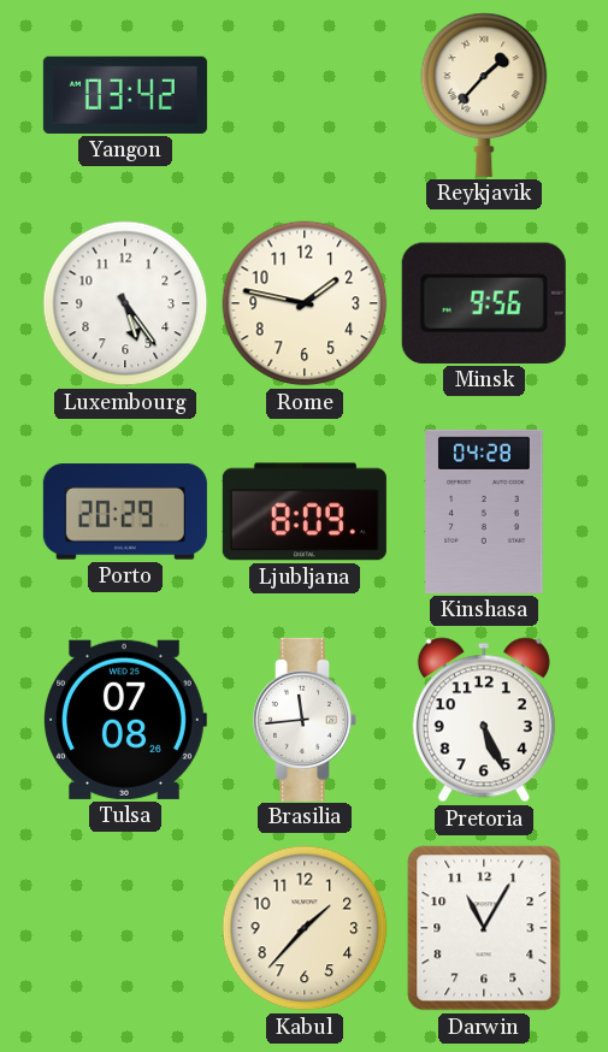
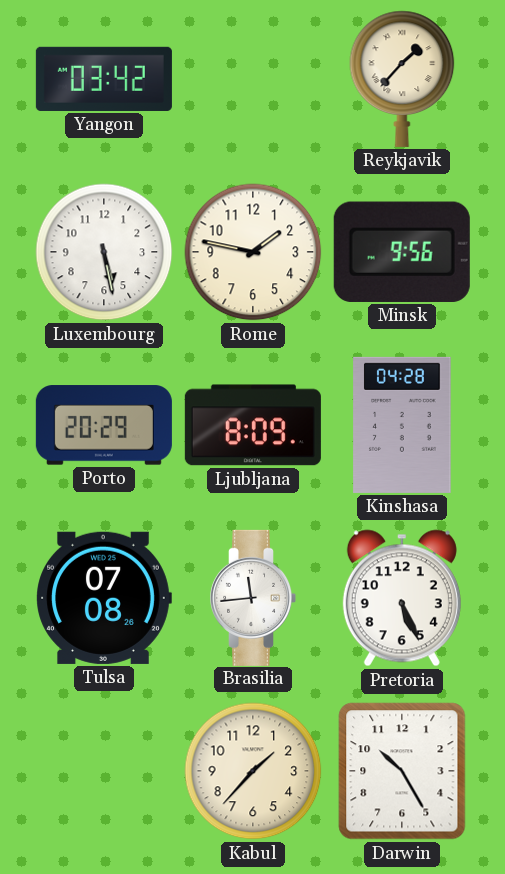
Luxembourg: 5:24 -> 5:28
Darwin: 11:05 -> 10:25
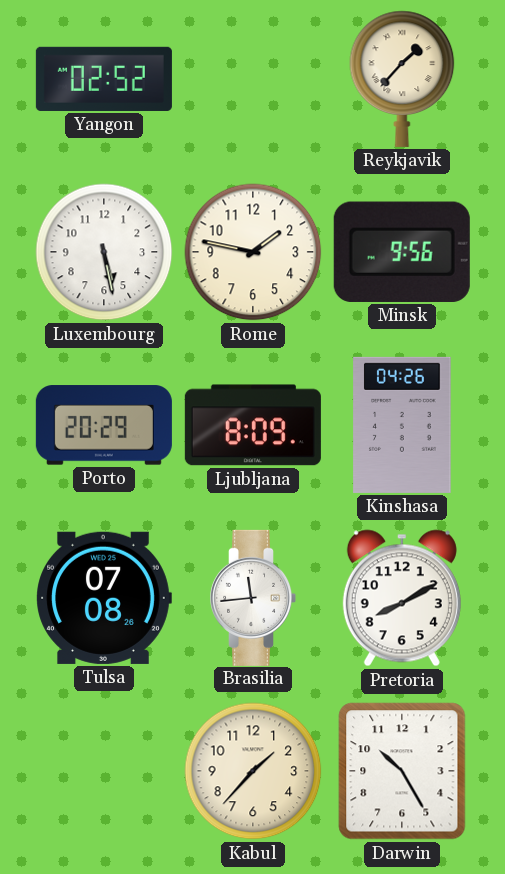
Yangon: 03:42 -> 02:52
Kinshasa: 04:28 -> 04:26
Pretoria: 5:26 -> 8:10
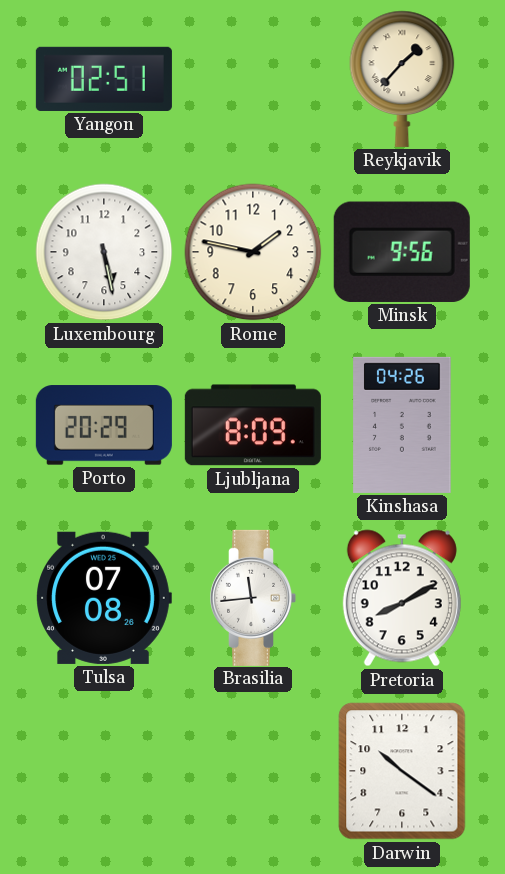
Yangon: 02:52 -> 02:51
Kabul: 1:37 -> none
Darwin: 10:25 -> 10:21
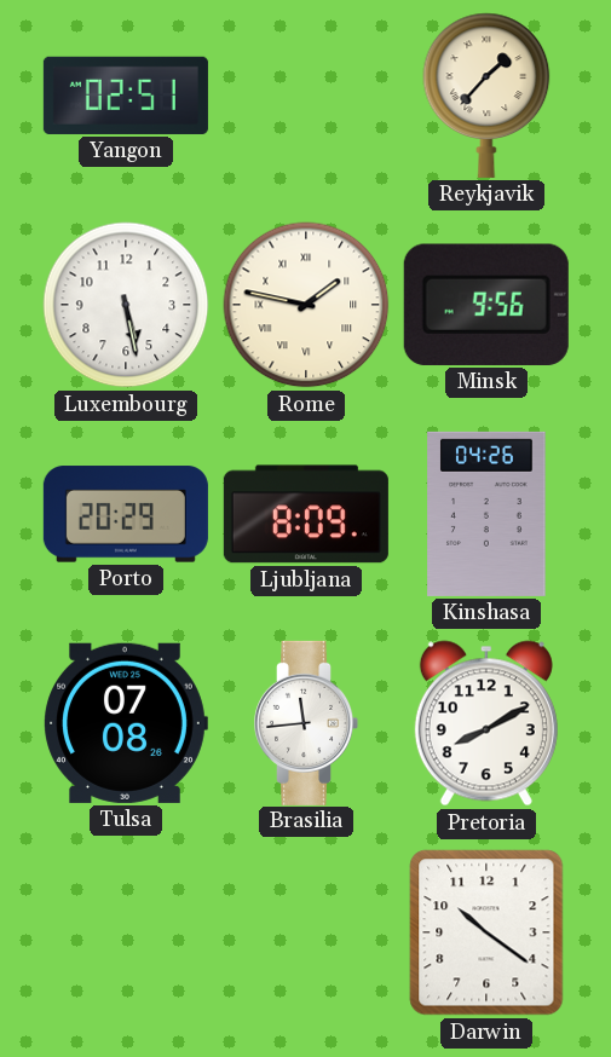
Rome numerals: Arabic -> Roman
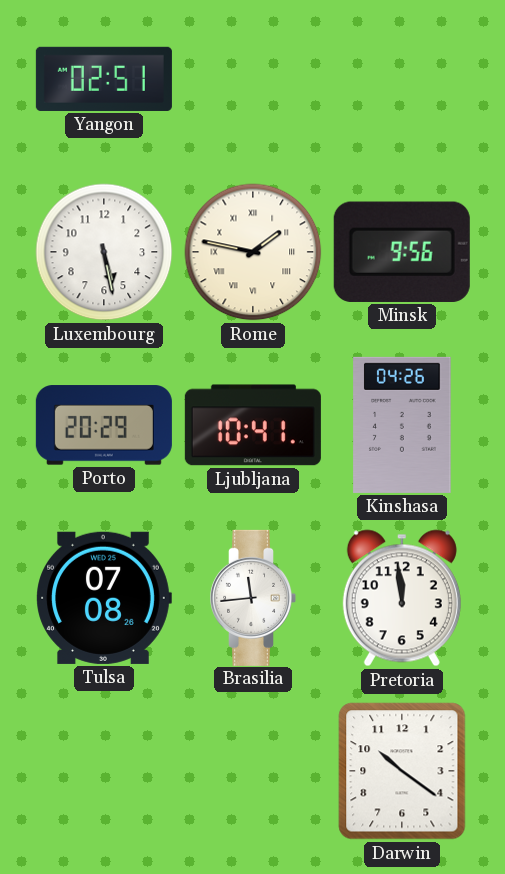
Reykjavik: 1:37 -> none
Ljubljana: 8:09 -> 10:41
Pretoria: 8:10 -> 11:59
